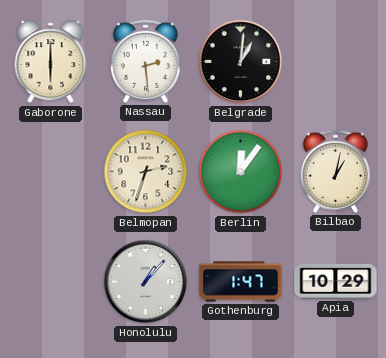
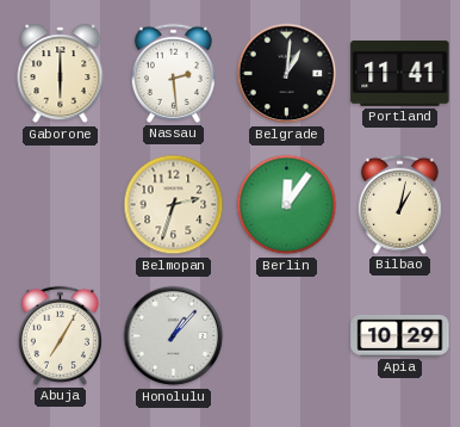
Portland: none -> 11:41
Abuja: none -> 7:05
Gothenburg: 1:47 -> none
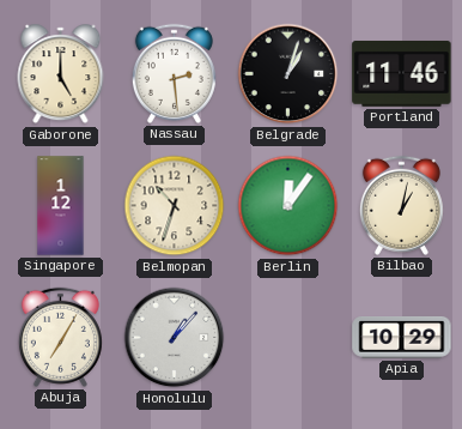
Gaborone: 6:00 -> 5:00
Belgrade: 1:01 -> 1:03
Portland: 11:41 -> 11:46
Singapore: none -> 1:12
Belmopan: 2:33 -> 10:33
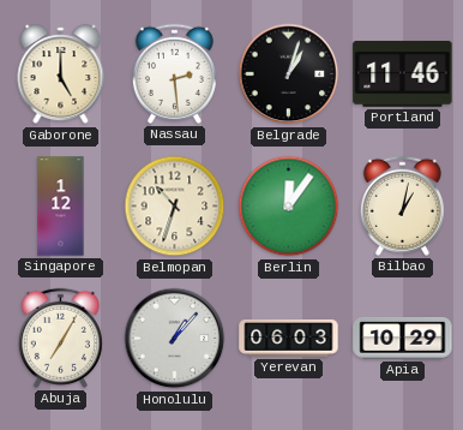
Yerevan: none -> 06:03
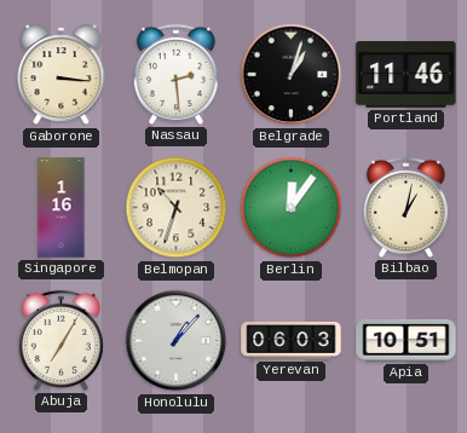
Gaborone: 5:00 -> 3:16
Singapore: 1:12 -> 1:16
Apia: 10:29 -> 10:51
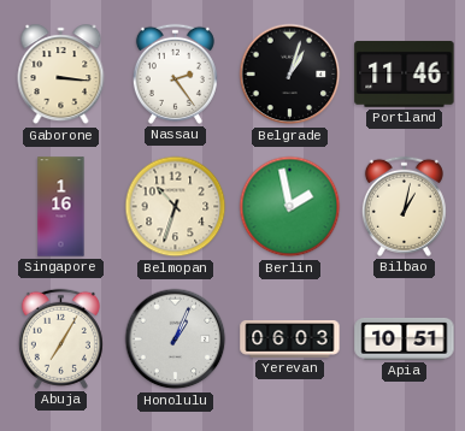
Nassau: 2:29 -> 2:24
Berlin: 12:06 -> 1:58
Honolulu: 1:07 -> 1:04
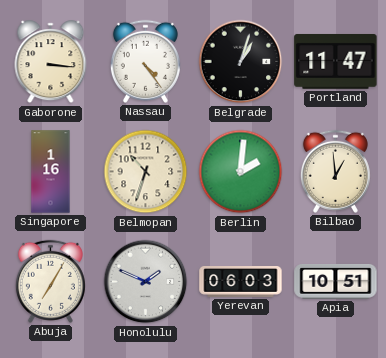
Nassau: 2:24 -> 4:24
Portland: 11:46 -> 11:47
Berlin: 1:58 -> 2:01
Bilbao: 1:02 -> 12:59
Honolulu: 1:04 -> 1:49
